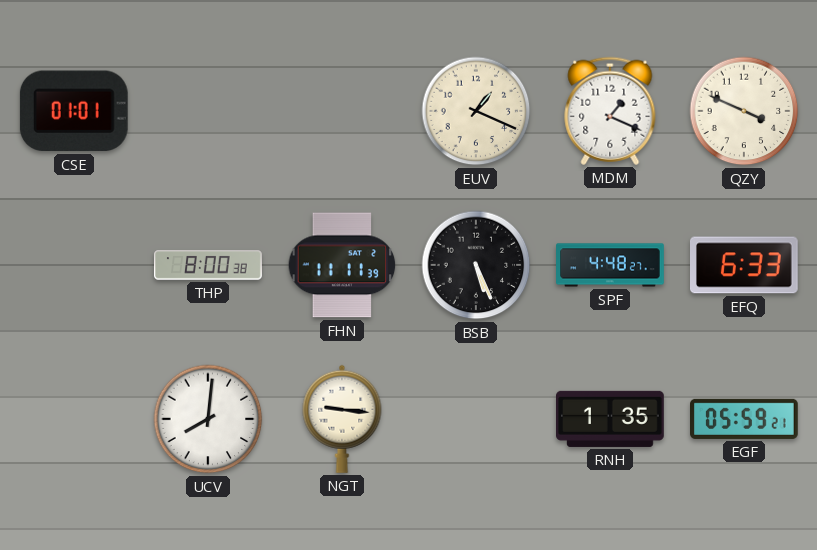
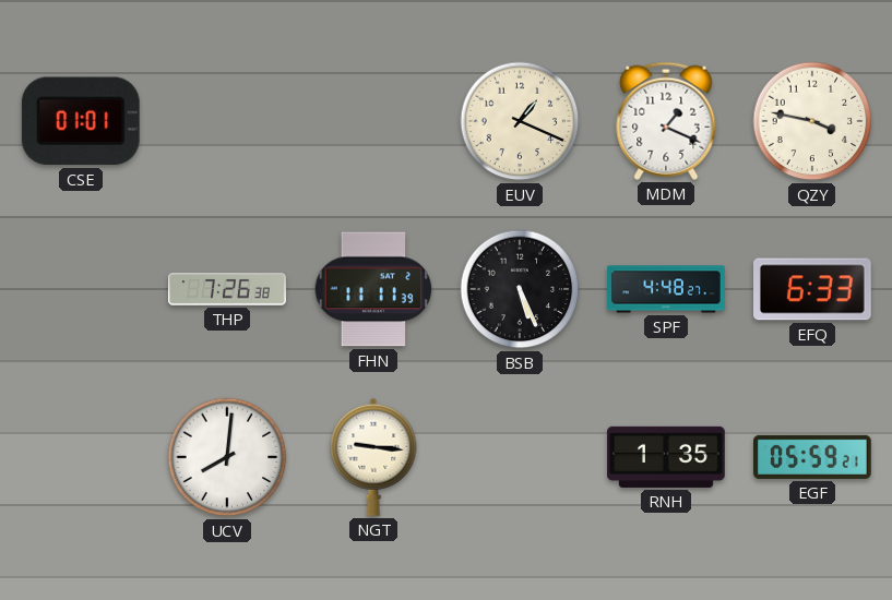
QZY: 3:49 -> 3:47
THP: 8:00 -> 7:26
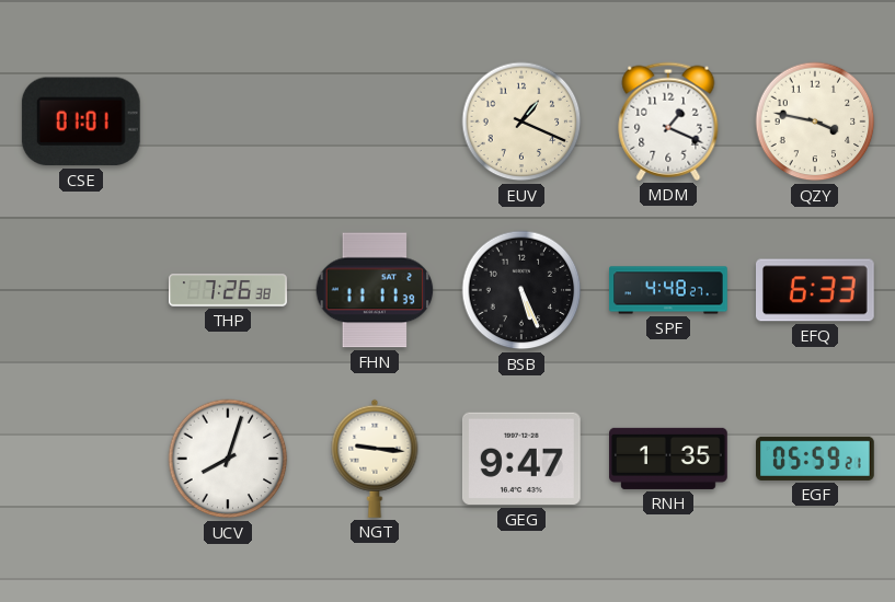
UCV: 8:01 -> 8:03
GEG: none -> 9:47
